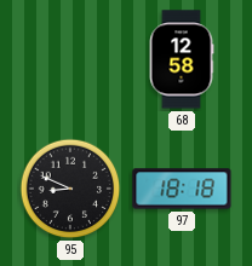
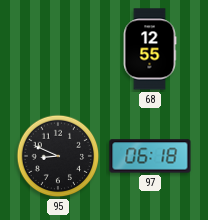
68: 12:58 -> 12:55
97: 18:18 -> 06:18
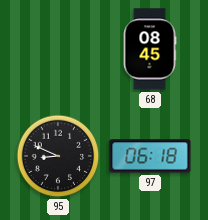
68: 12:55 -> 08:45
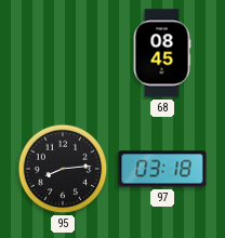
95: 8:49 -> 8:14
97: 06:18 -> 03:18
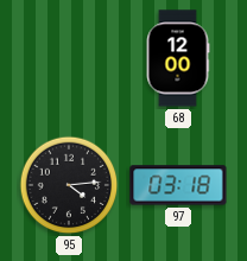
68: 08:45 -> 12:00
95: 8:14 -> 4:14
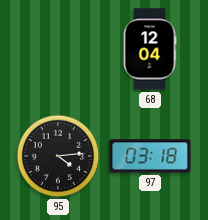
68: 12:00 -> 12:04
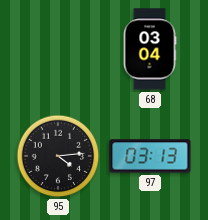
68: 12:04 -> 03:04
97: 03:18 -> 03:13
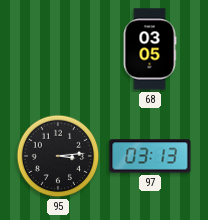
68: 03:04 -> 03:05
95: 4:14 -> 3:14
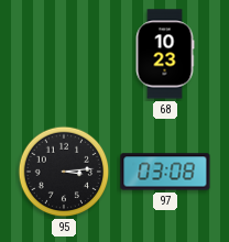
68: 03:05 -> 10:23
97: 03:13 -> 03:08
